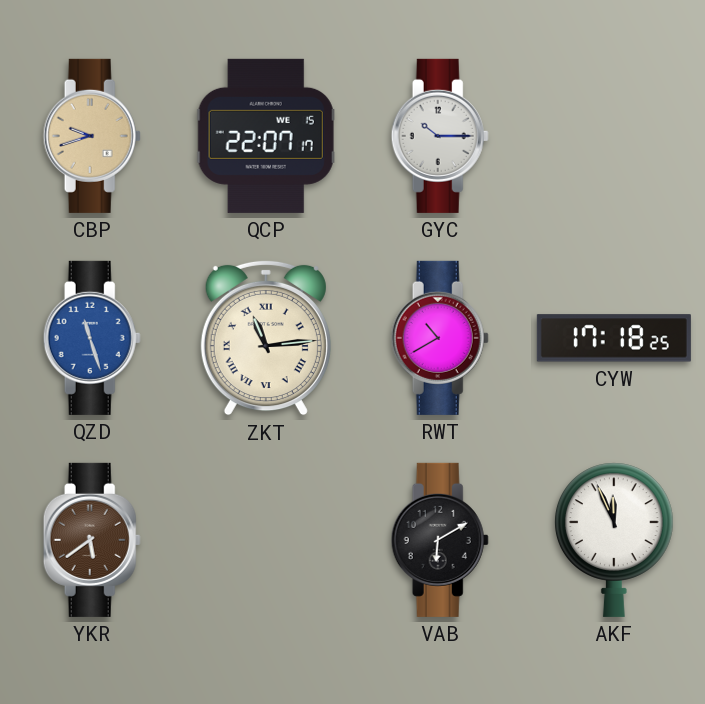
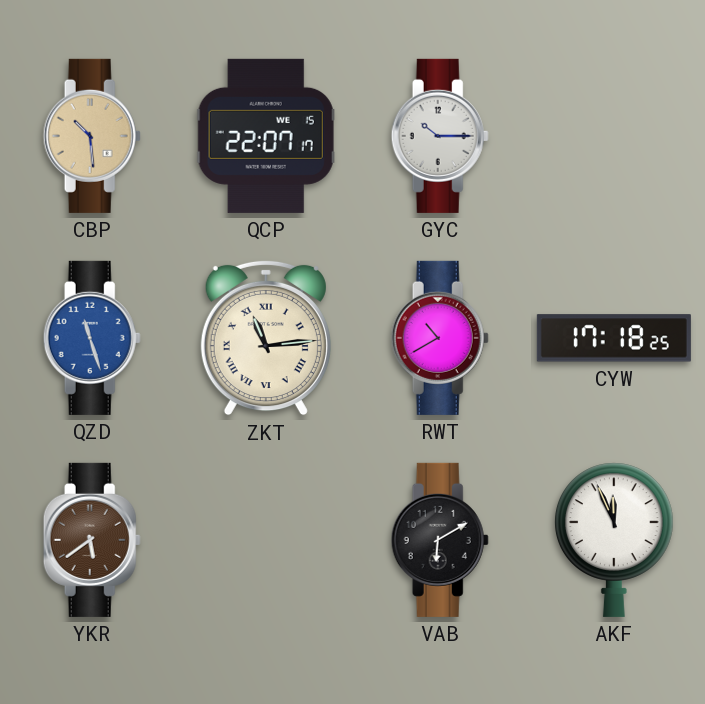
CBP: 9:42 -> 10:29
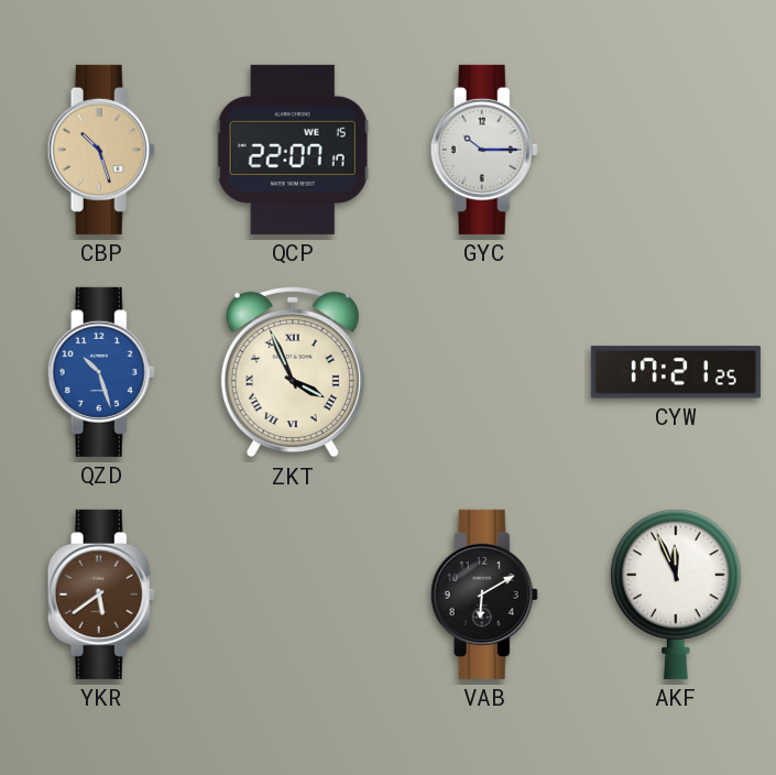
CBP: 10:29 -> 10:27
QZD: 11:27 -> 10:27
ZKT: 11:14 -> 3:56
RWT: 10:40 -> none
CYW: 17:18 -> 17:21
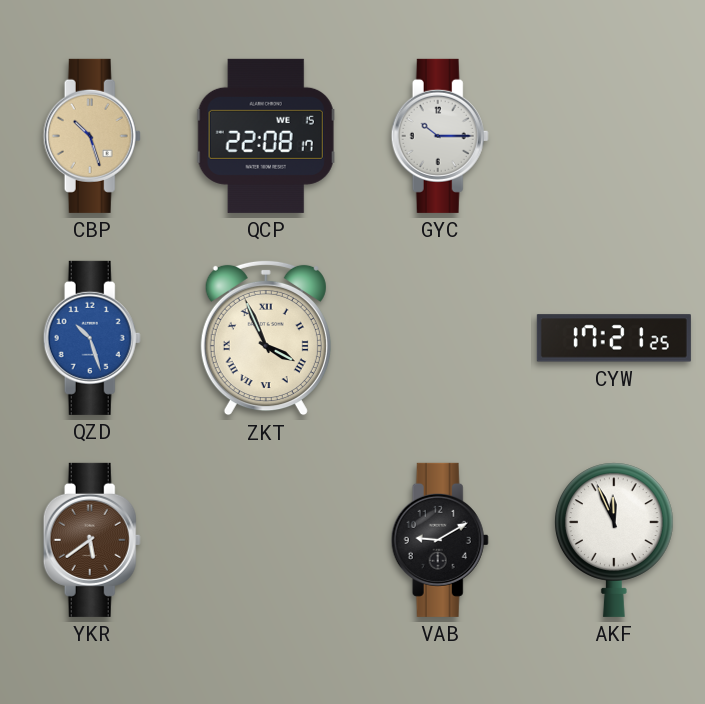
QCP: 22:07 -> 22:08
VAB: 6:10 -> 9:10
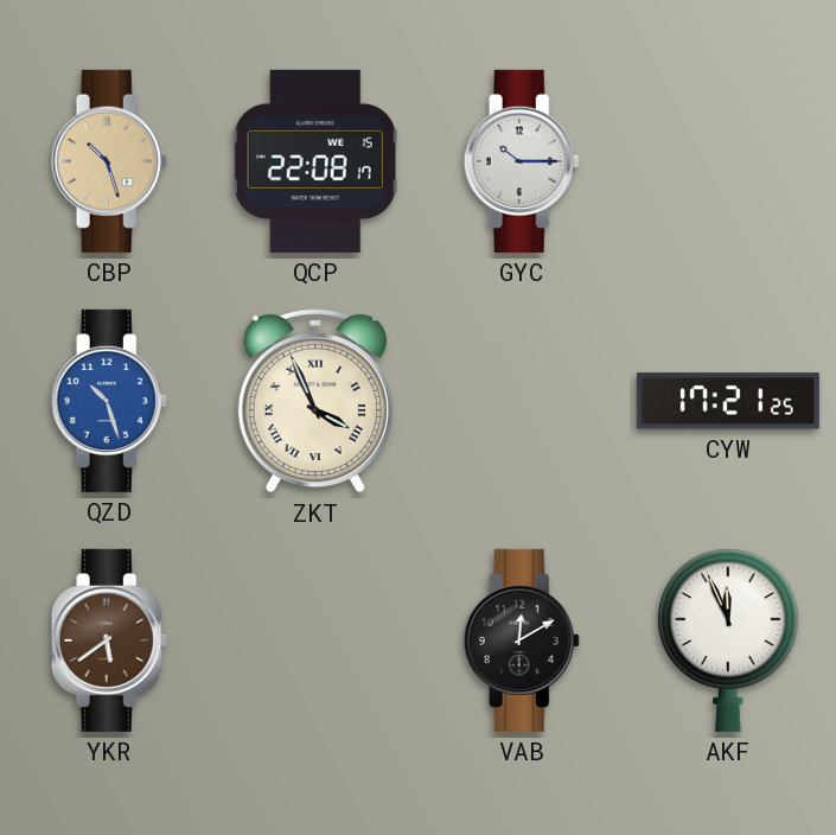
VAB: 9:10 -> 12:10
